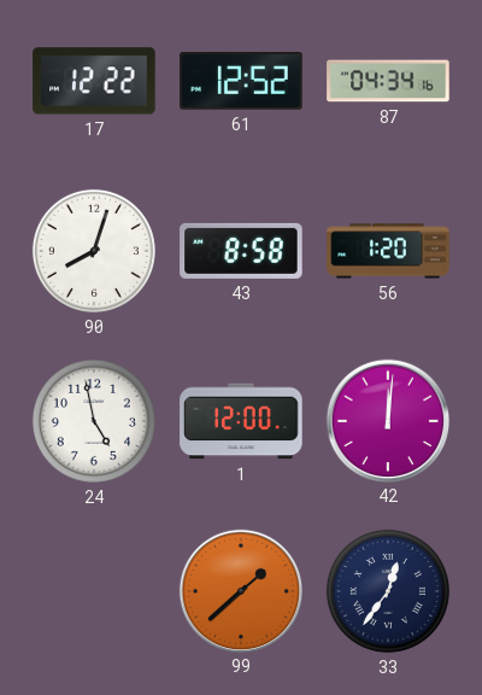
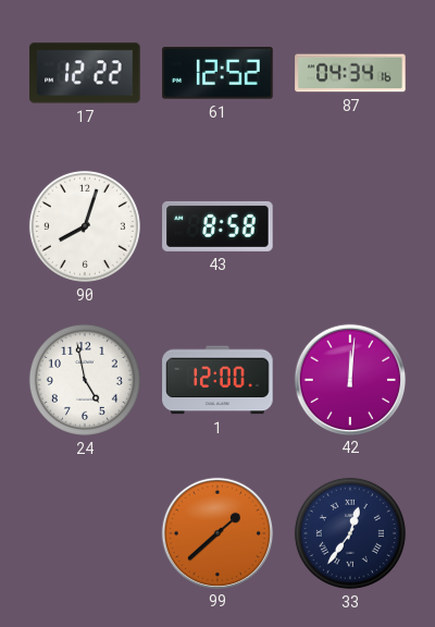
56: 1:20 -> none
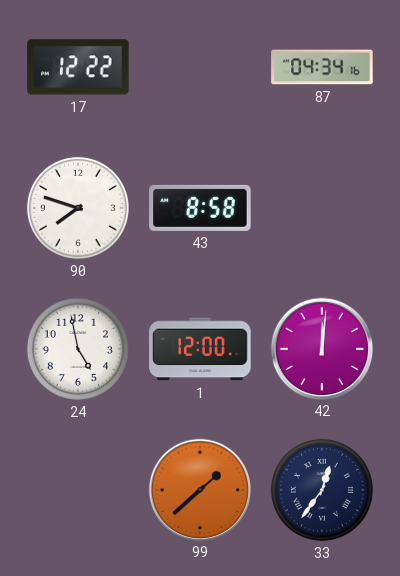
61: 12:52 -> none
90: 8:03 -> 7:48
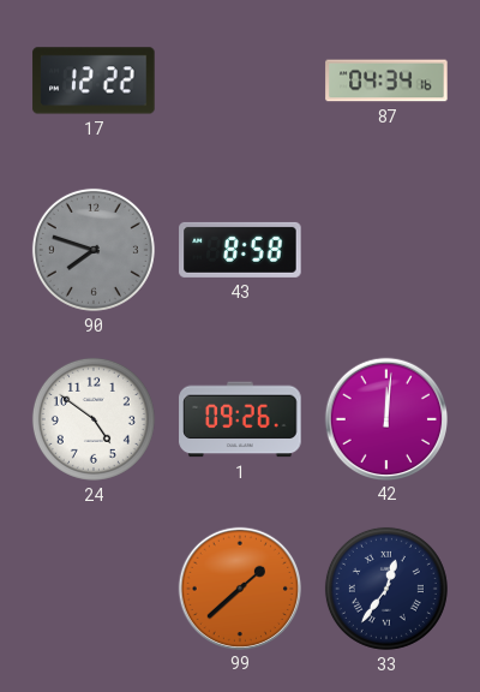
90 dial: white -> grey
24: 4:58 -> 4:51
1: 12:00 -> 09:26
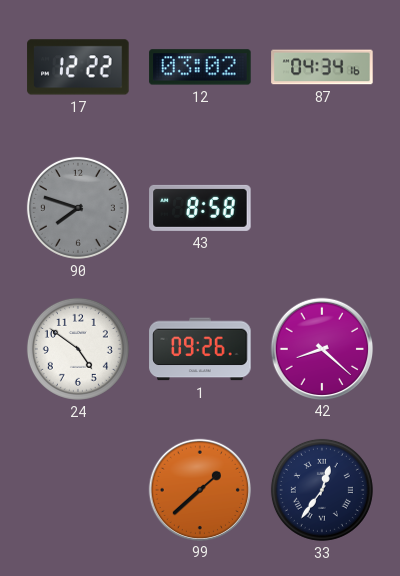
12: none -> 03:02
42: 12:01 -> 8:22
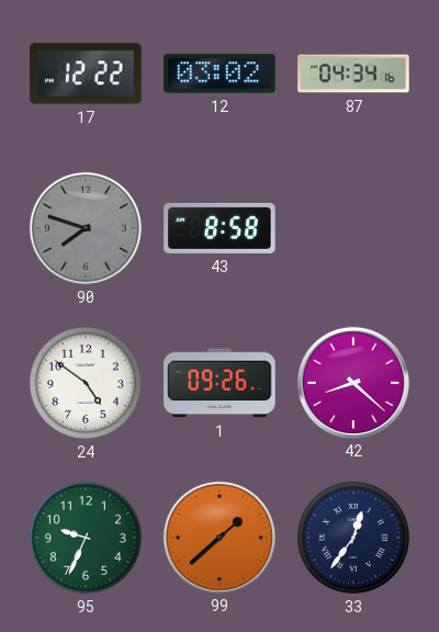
95: none -> 9:34
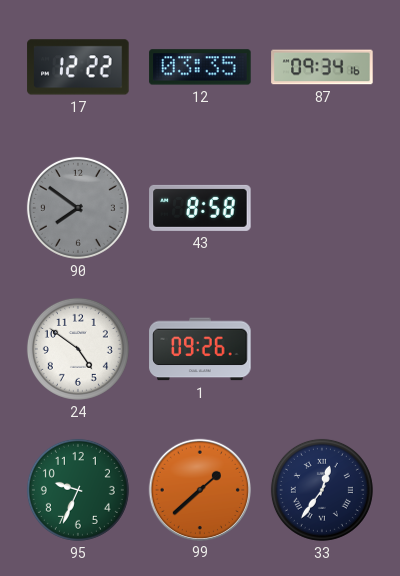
12: 03:02 -> 03:35
87: 04:34 -> 09:34
90: 7:48 -> 7:51
42: 8:22 -> none
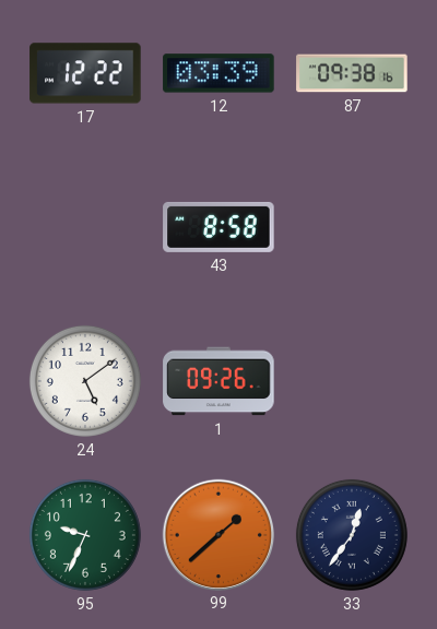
12: 03:35 -> 03:39
87: 09:34 -> 09:38
90: 7:51 -> none
24: 4:51 -> 5:09
